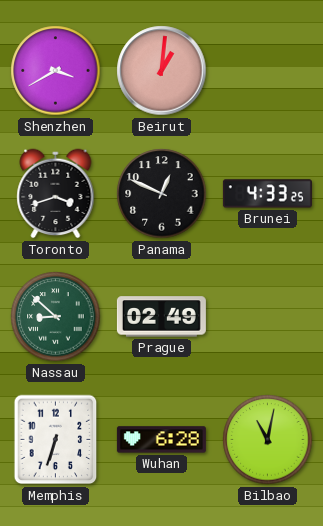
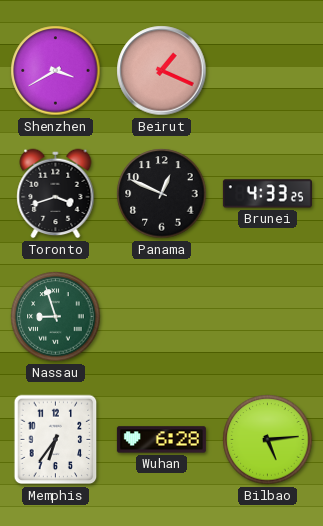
Beirut: 1:01 -> 1:19
Nassau: 8:52 -> 8:57
Prague: 02:49 -> none
Memphis: 6:33 -> 6:36
Bilbao: 11:02 -> 5:14
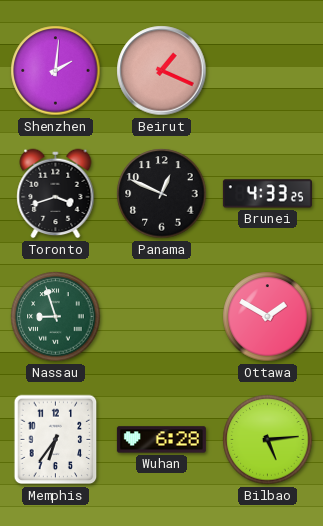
Shenzhen: 3:40 -> 2:01
Ottawa: none -> 1:50
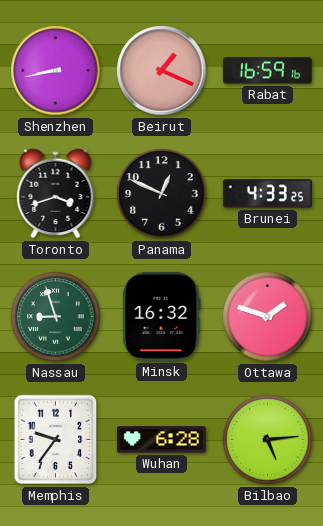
Shenzhen: 2:01 -> 8:43
Rabat: none -> 16:59
Minsk: none -> 16:32
Ottawa: 1:50 -> 1:48
Memphis: 6:36 -> 9:36
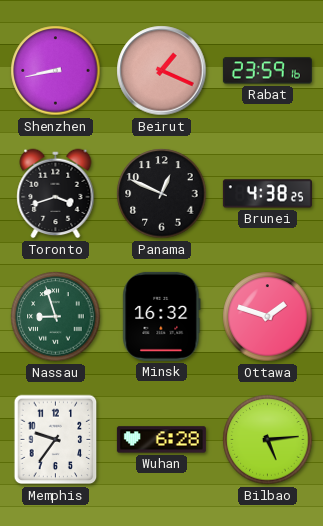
Rabat: 16:59 -> 23:59
Brunei: 4:33 -> 4:38
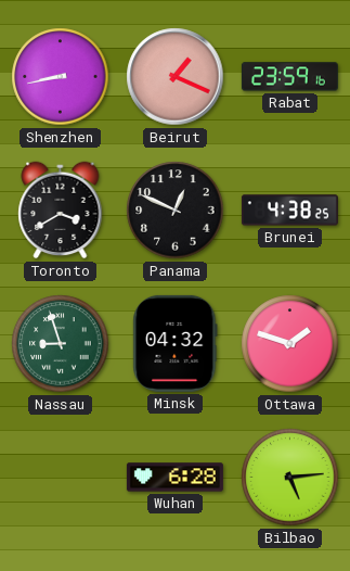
Toronto: 3:42 -> 3:40
Minsk: 16:32 -> 04:32
Memphis: 9:36 -> none
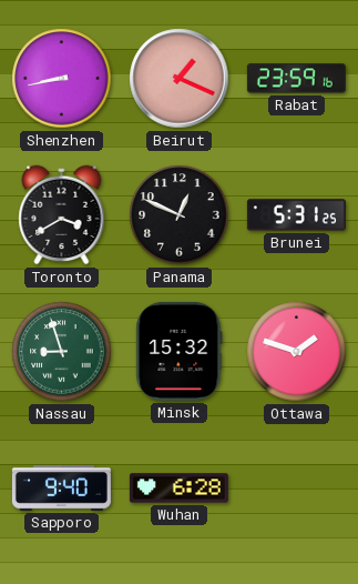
Brunei: 4:38 -> 5:31
Minsk: 04:32 -> 15:32
Sapporo: none -> 9:40
Bilbao: 5:14 -> none
